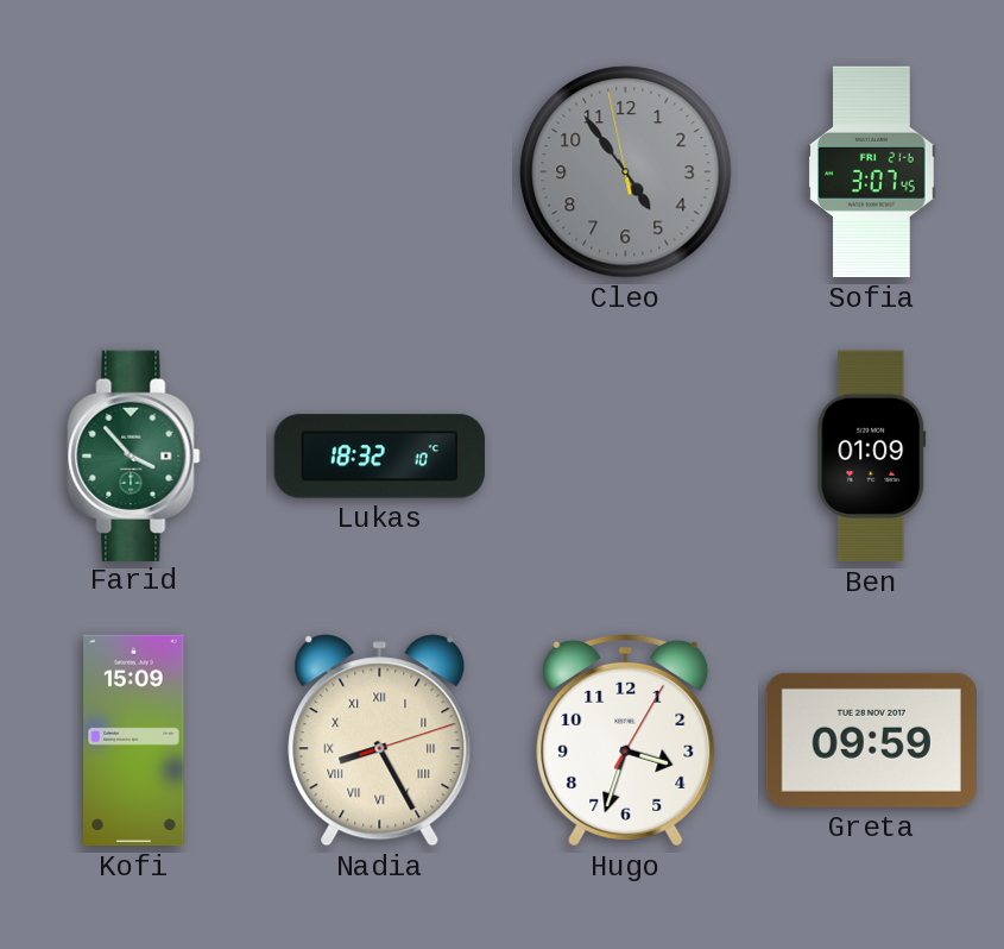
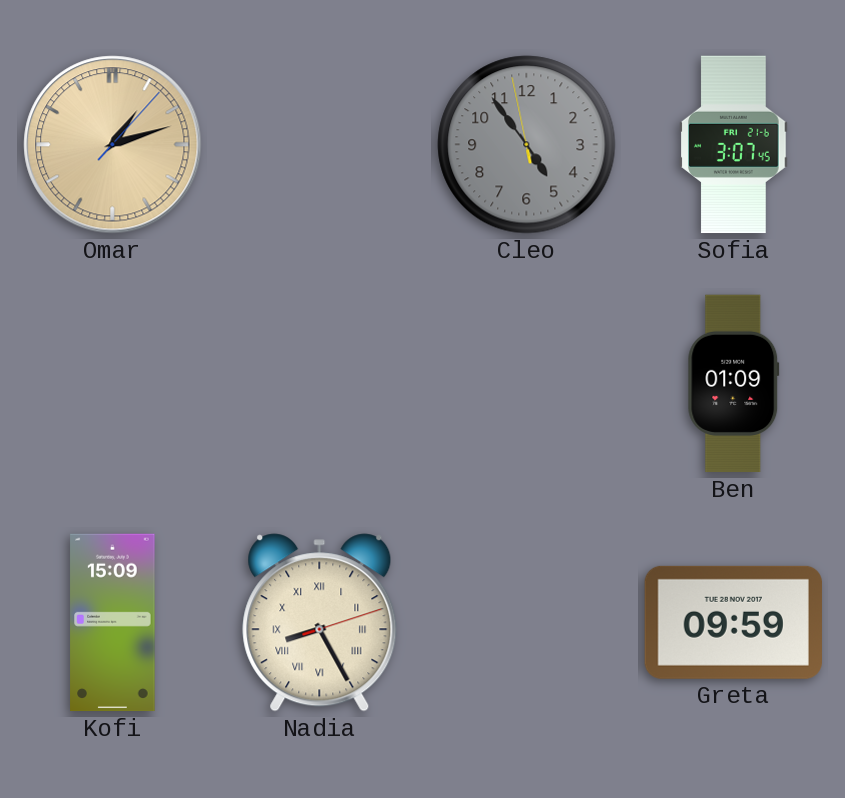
Omar: none -> 1:12
Farid: 3:53 -> none
Lukas: 18:32 -> none
Hugo: 3:33 -> none
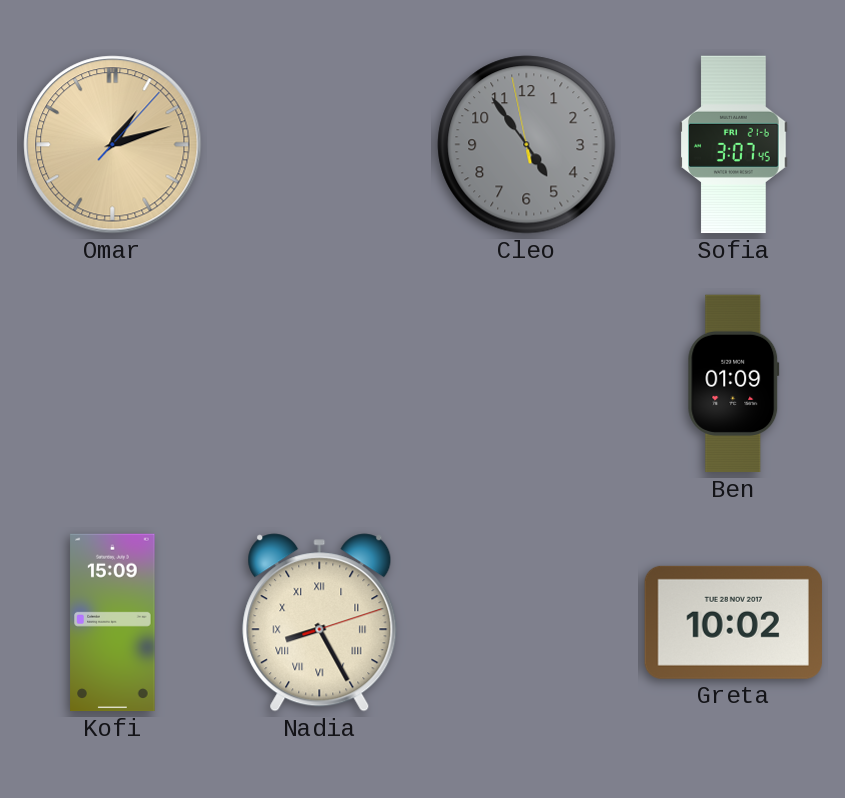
Greta: 09:59 -> 10:02
